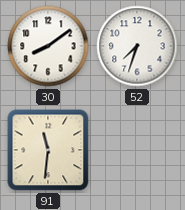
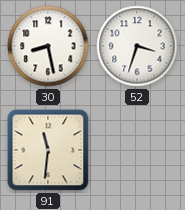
30: 8:09 -> 8:28
52: 7:33 -> 3:33
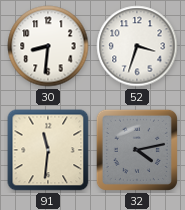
30: 8:28 -> 8:31
32: none -> 4:13
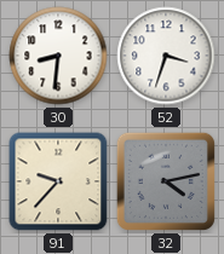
91: 11:31 -> 9:37
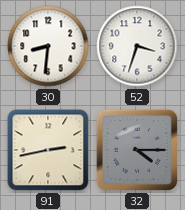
91: 9:37 -> 2:43
32: 4:13 -> 4:15
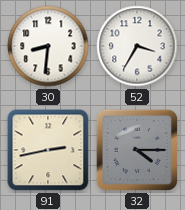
52: 3:33 -> 3:35
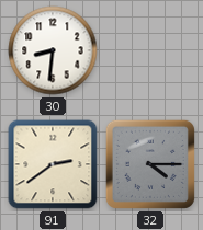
52: 3:35 -> none
91: 2:43 -> 2:39
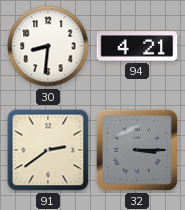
94: none -> 4:21
32: 4:15 -> 3:15
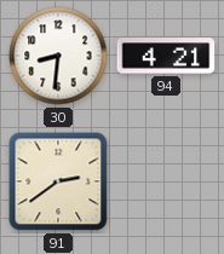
32: 3:15 -> none
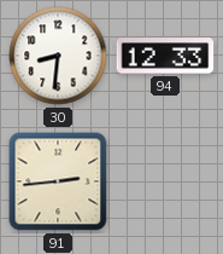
94: 4:21 -> 12:33
91: 2:39 -> 2:44
